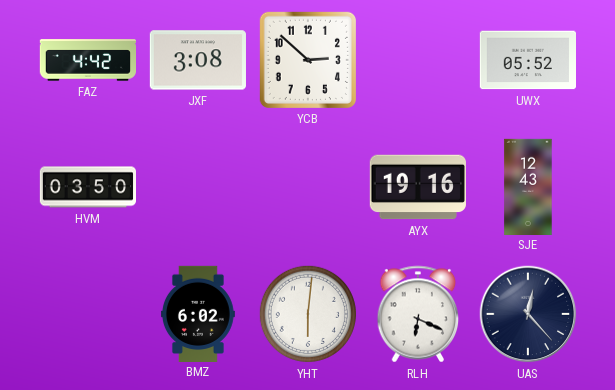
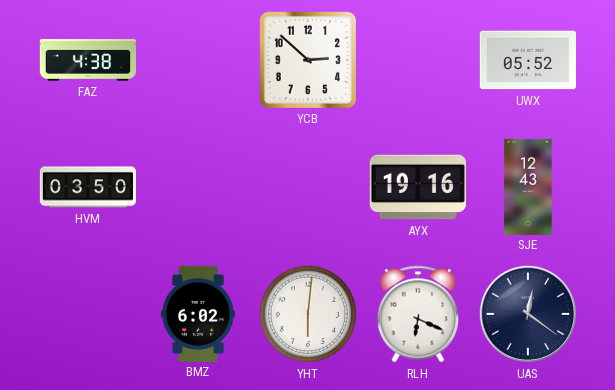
FAZ: 4:42 -> 4:38
JXF: 3:08 -> none
UAS: 12:23 -> 12:21
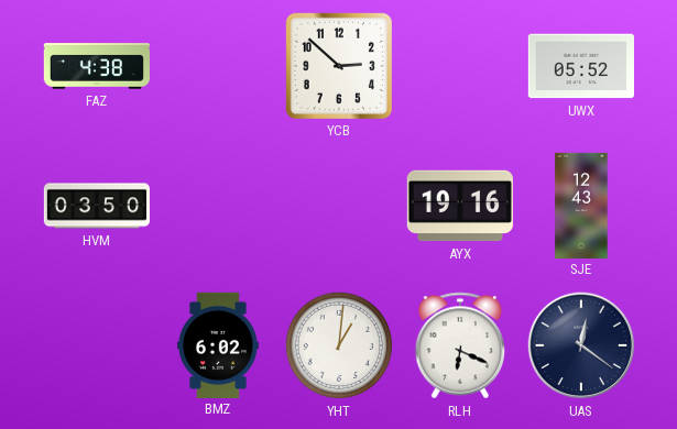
YHT: 6:01 -> 1:01
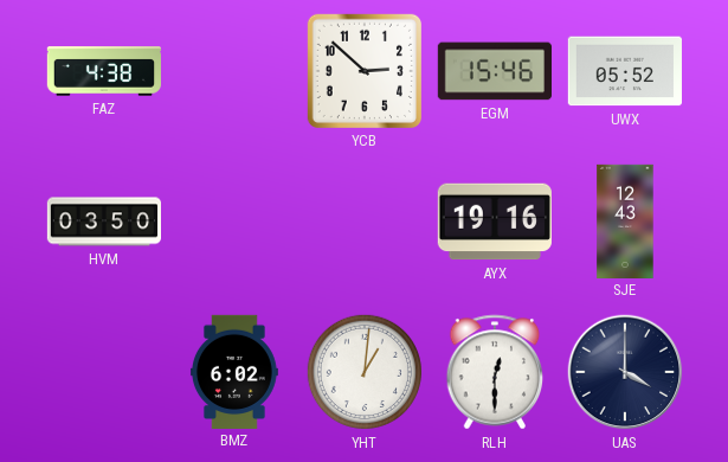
EGM: none -> 15:46
RLH: 6:19 -> 12:30
UAS: 12:21 -> 4:00
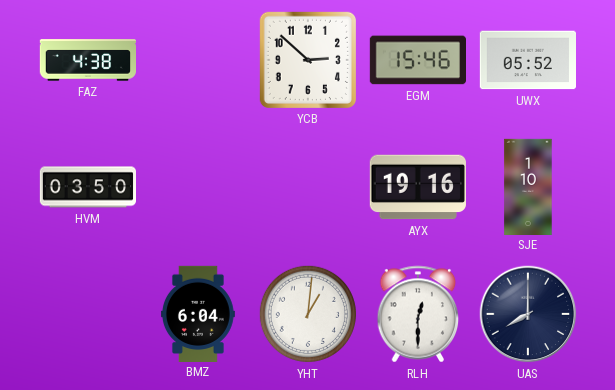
SJE: 12:43 -> 1:10
BMZ: 6:02 -> 6:04
UAS: 4:00 -> 8:00
